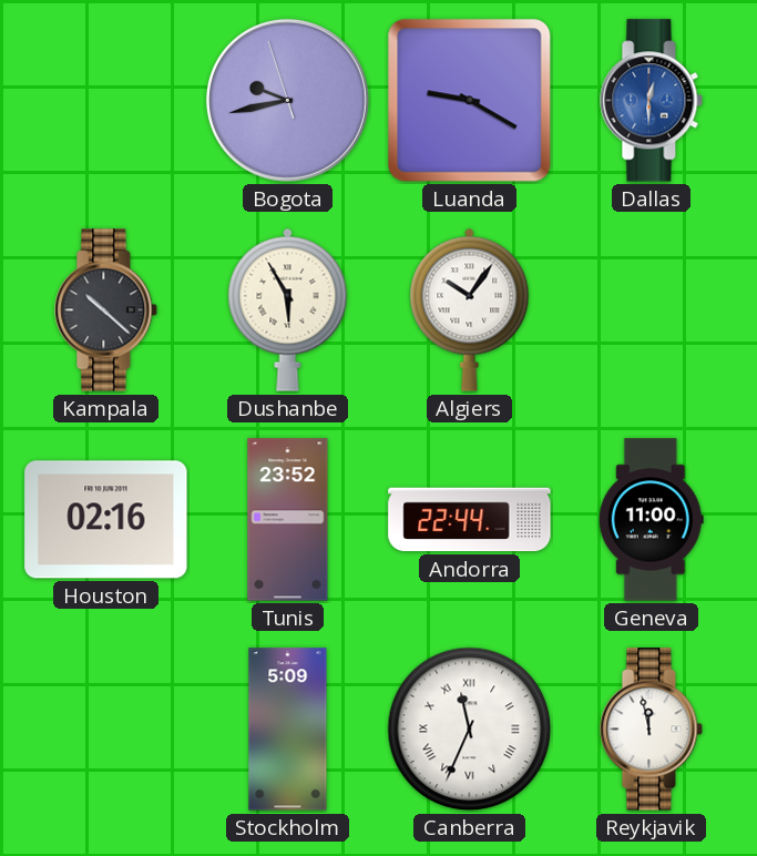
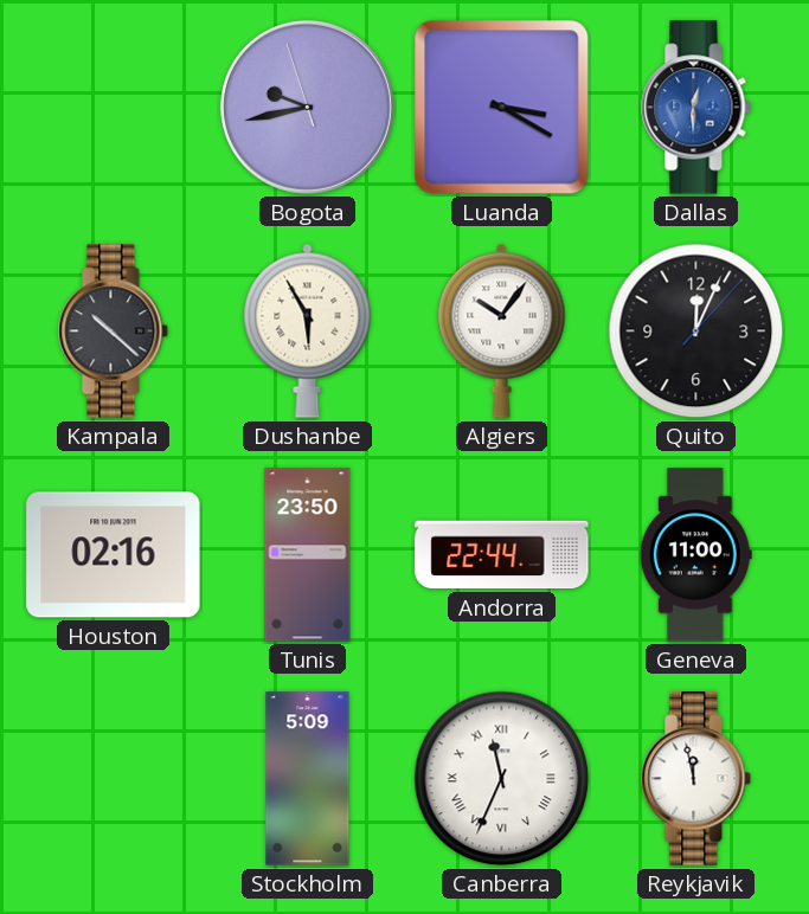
Luanda: 9:20 -> 3:20
Quito: none -> 12:04
Tunis: 23:52 -> 23:50
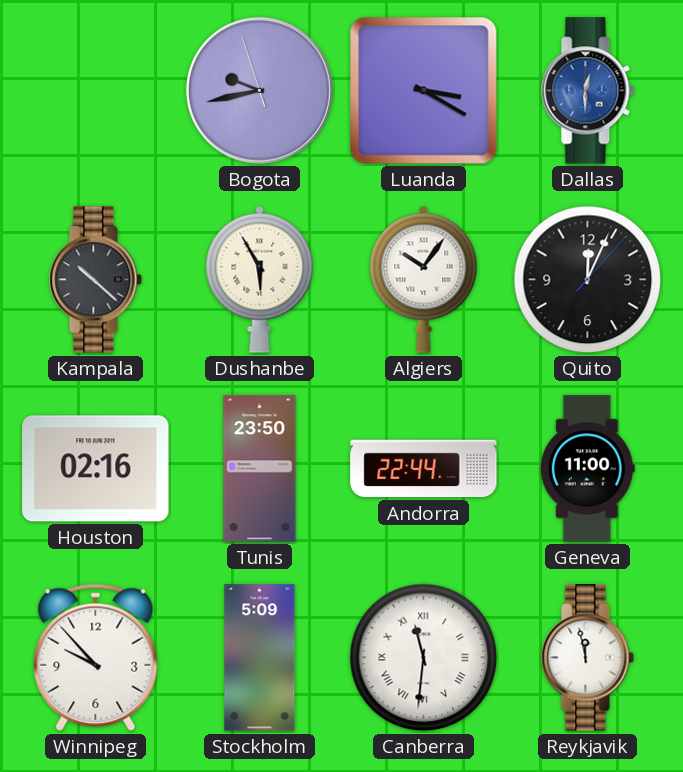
Winnipeg: none -> 9:53
Canberra: 11:34 -> 11:31
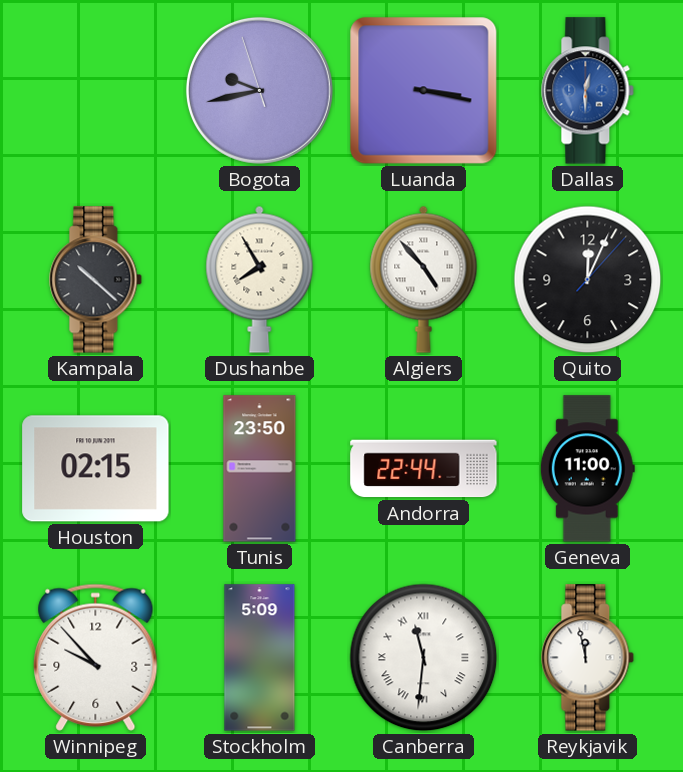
Luanda: 3:20 -> 3:17
Dushanbe: 5:55 -> 7:55
Algiers: 10:06 -> 4:53
Houston: 02:16 -> 02:15
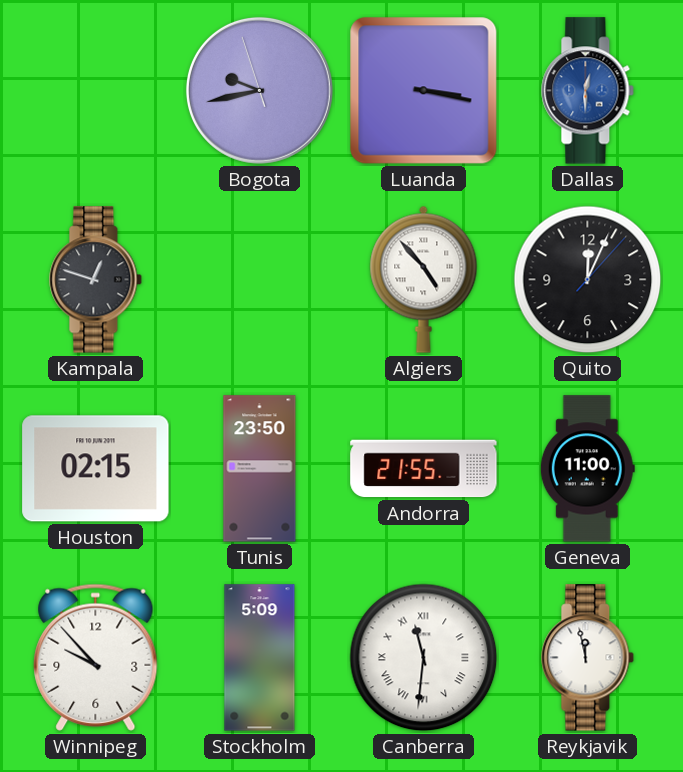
Kampala: 10:22 -> 12:48
Dushanbe: 7:55 -> none
Andorra: 22:44 -> 21:55
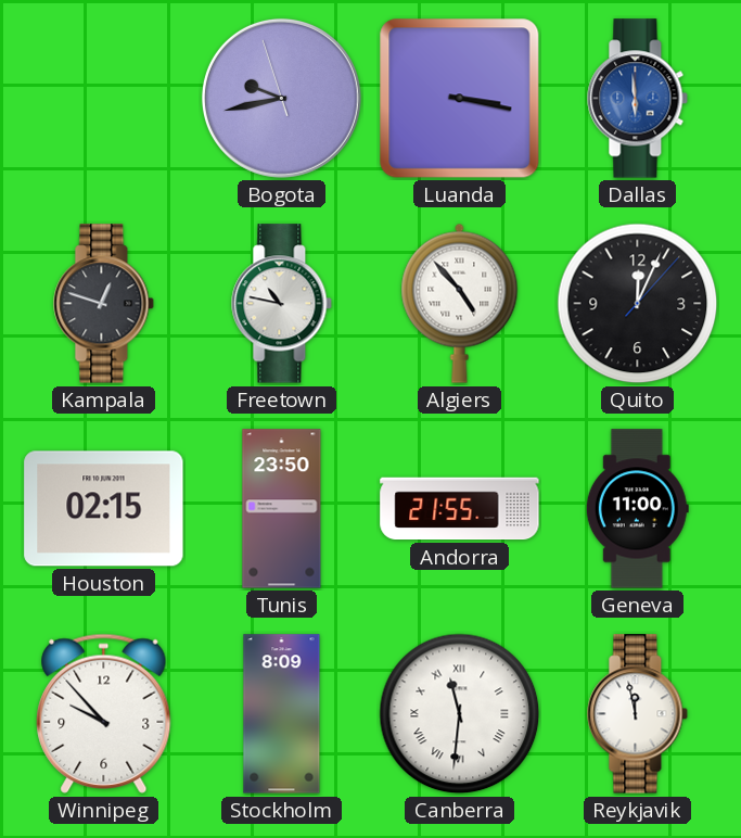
Dallas: 12:30 -> 5:59
Freetown: none -> 10:47
Stockholm: 5:09 -> 8:09
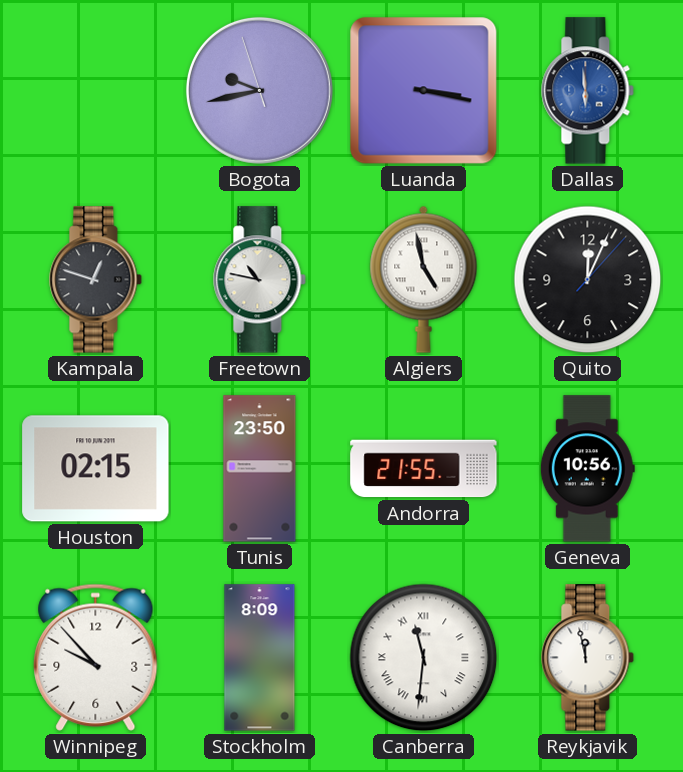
Algiers: 4:53 -> 4:58
Geneva: 11:00 -> 10:56
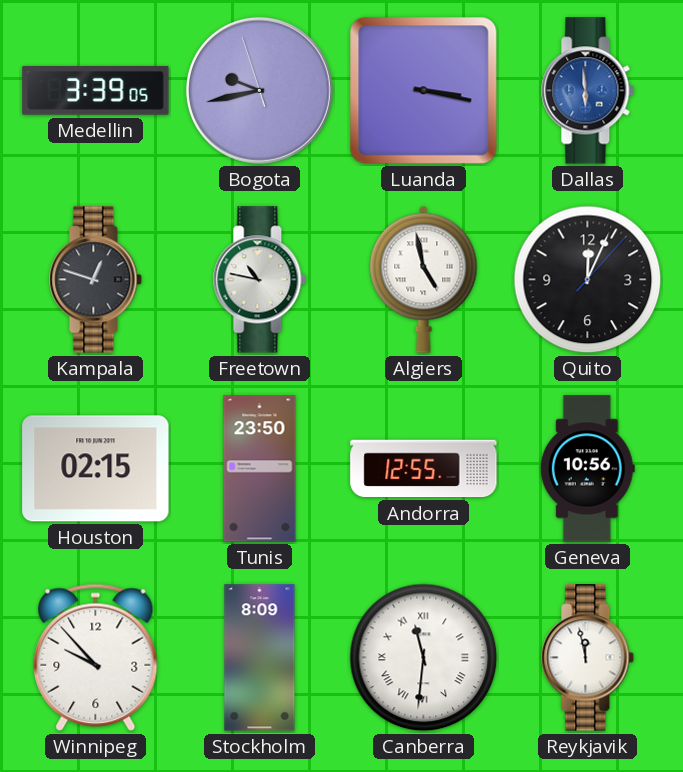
Medellin: none -> 3:39
Andorra: 21:55 -> 12:55
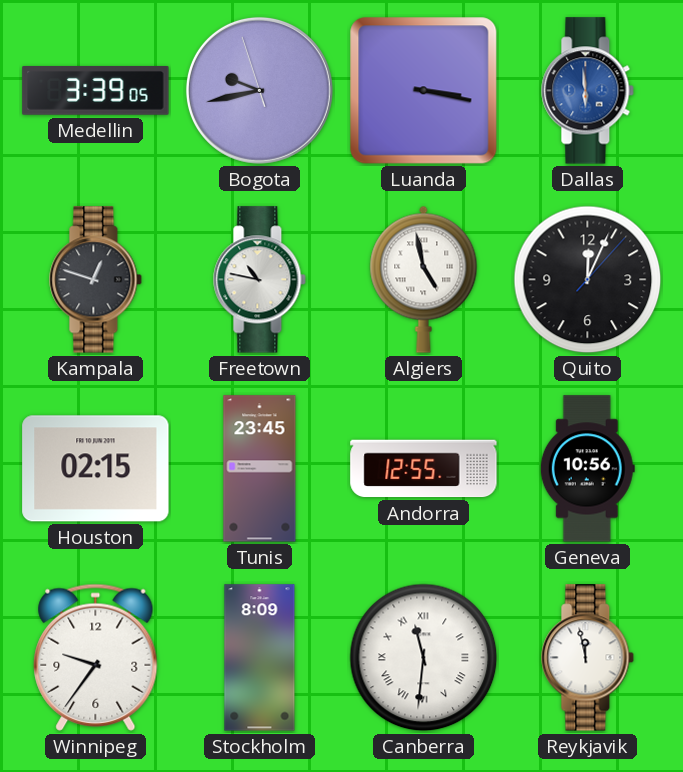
Tunis: 23:50 -> 23:45
Winnipeg: 9:53 -> 9:36
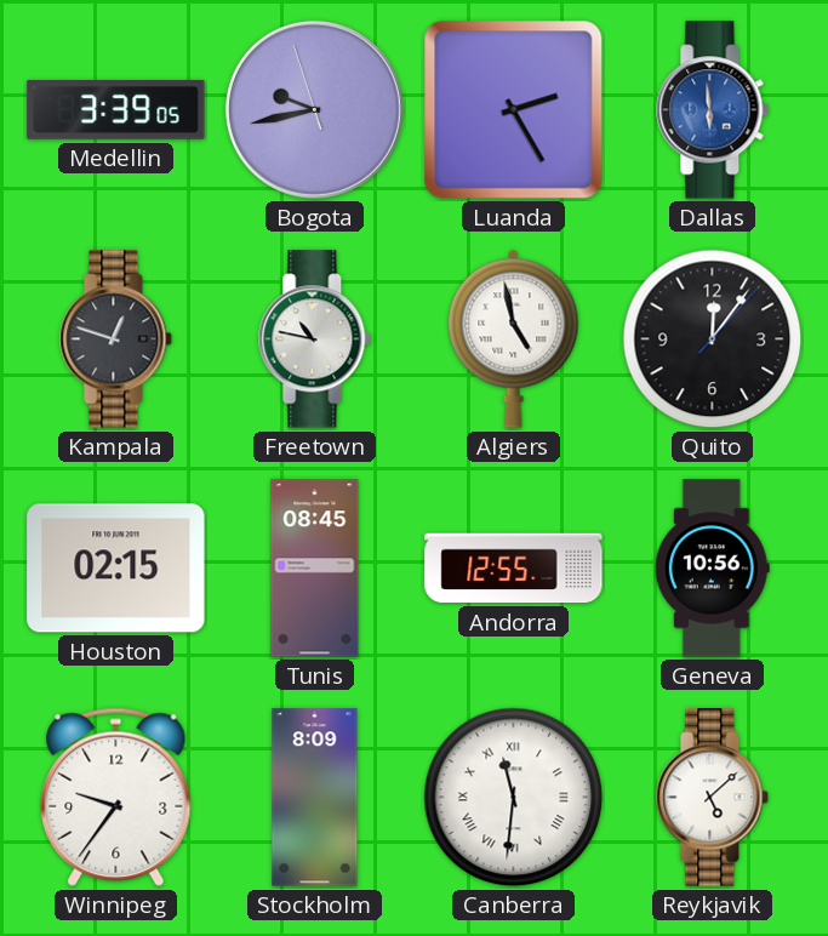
Luanda: 3:17 -> 2:25
Quito: 12:04 -> 12:06
Tunis: 23:45 -> 08:45
Reykjavik: 11:58 -> 5:08
